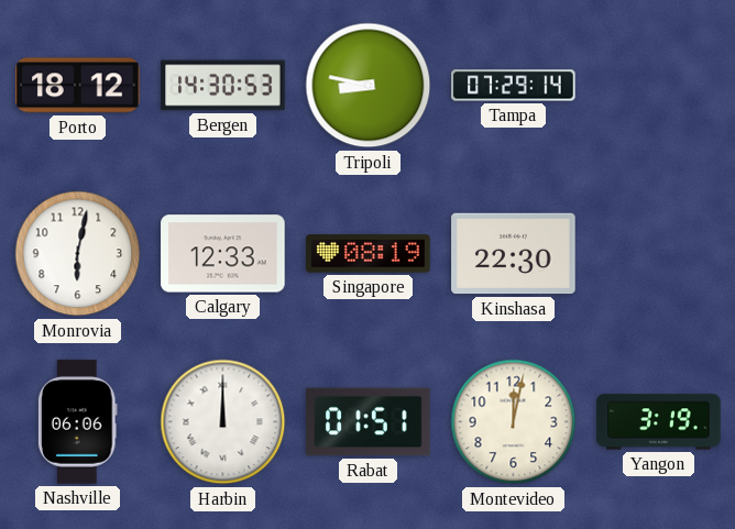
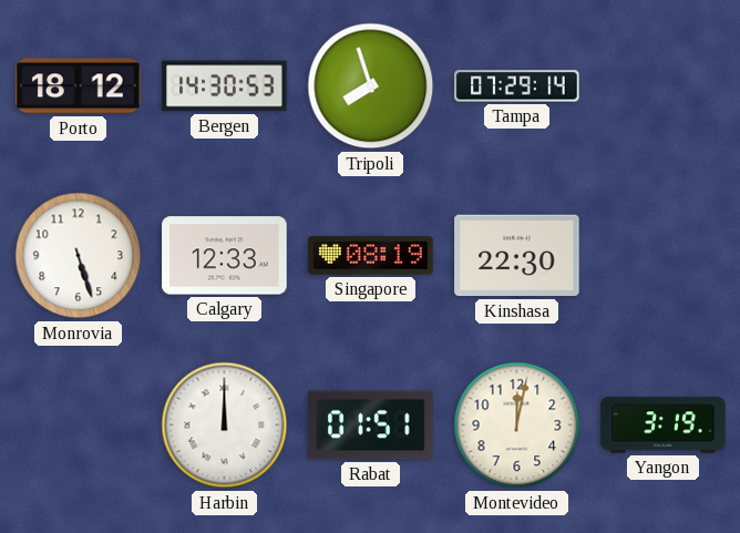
Tripoli: 8:47 -> 7:57
Monrovia: 6:02 -> 5:27
Nashville: 06:06 -> none
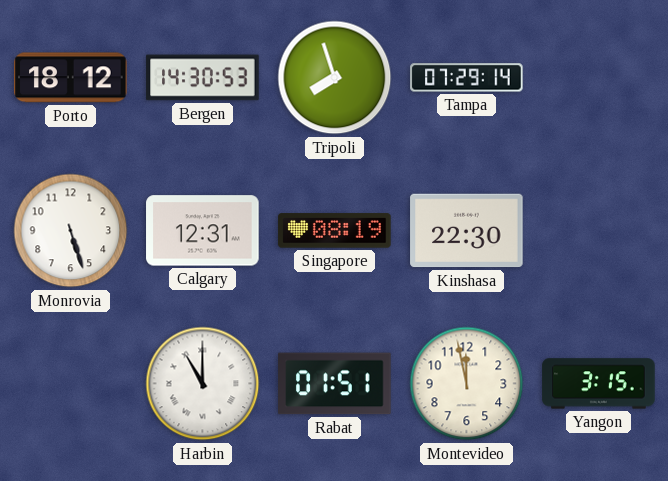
Calgary: 12:33 -> 12:31
Harbin: 12:00 -> 11:00
Montevideo: 12:02 -> 11:58
Yangon: 3:19 -> 3:15
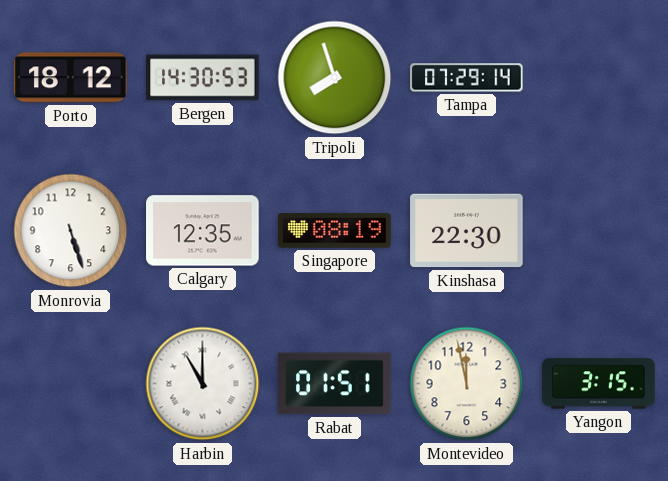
Calgary: 12:31 -> 12:35
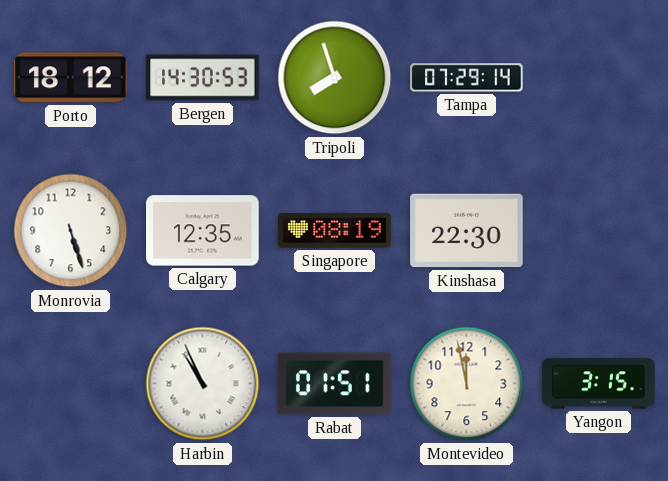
Harbin: 11:00 -> 10:56
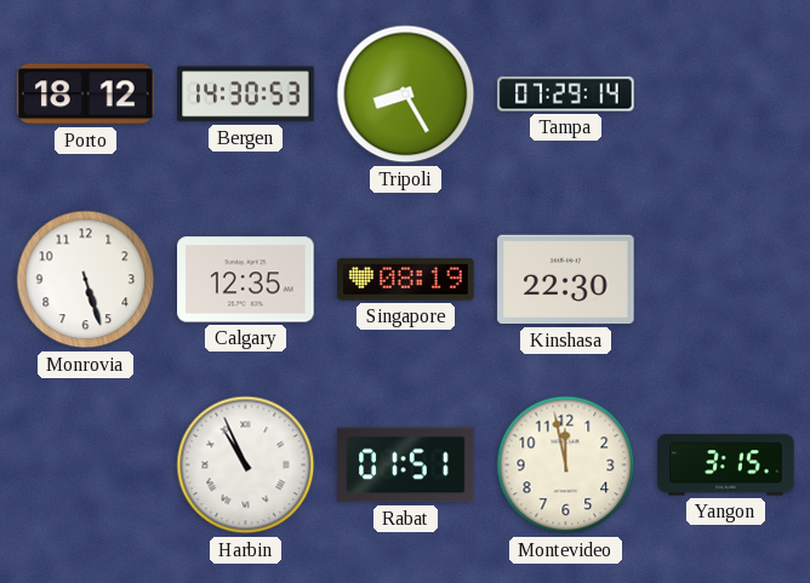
Tripoli: 7:57 -> 8:25
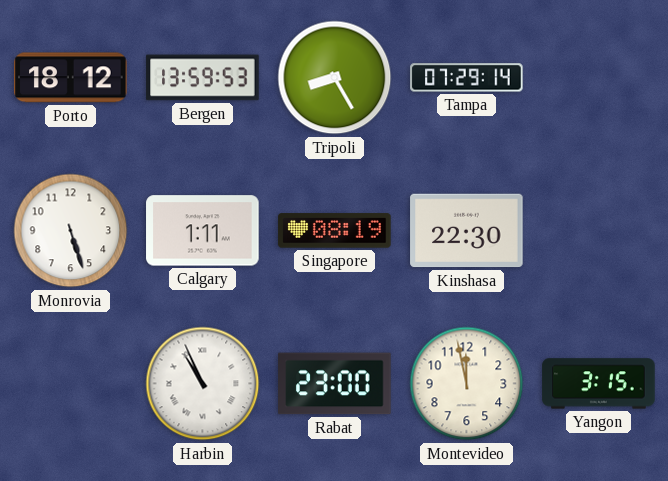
Bergen: 14:30 -> 13:59
Calgary: 12:35 -> 1:11
Rabat: 01:51 -> 23:00
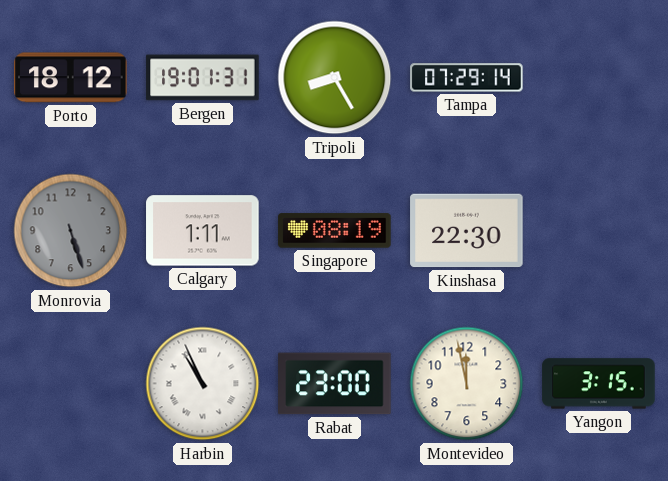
Bergen: 13:59 -> 19:01
Monrovia dial: white -> grey
